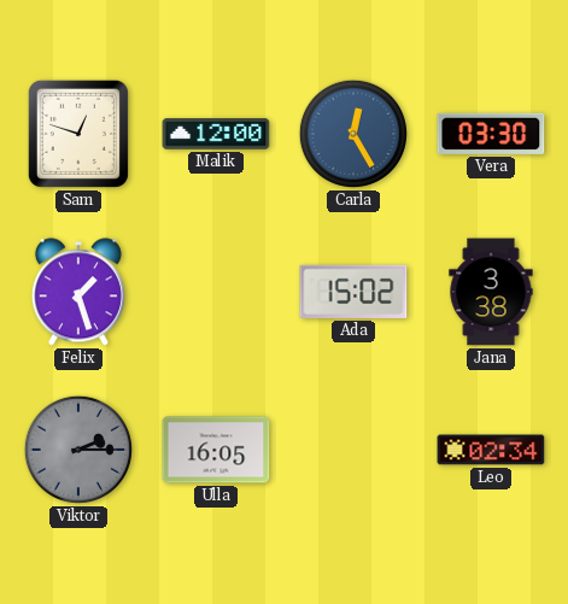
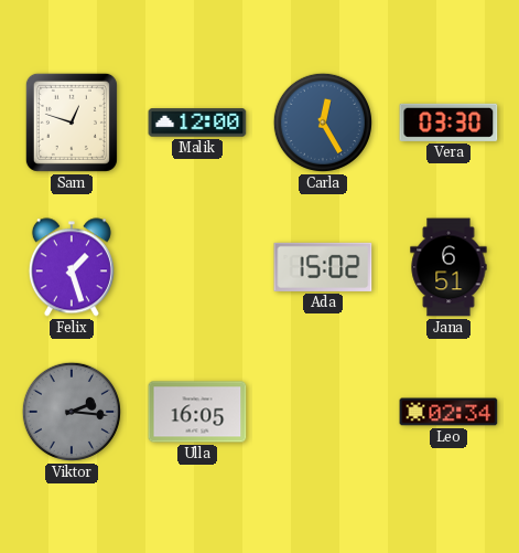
Jana: 3:38 -> 6:51
Viktor: 2:15 -> 2:16
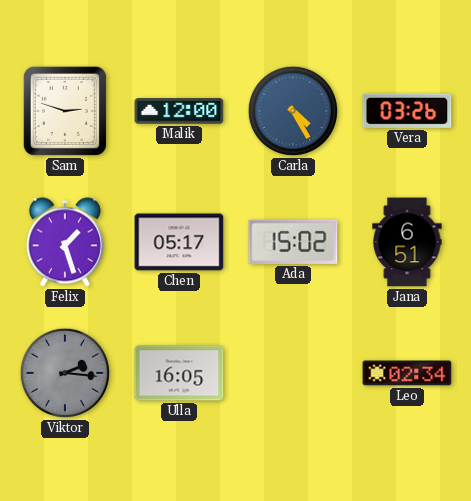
Sam: 12:48 -> 2:48
Carla: 12:25 -> 4:25
Vera: 03:30 -> 03:26
Chen: none -> 05:17
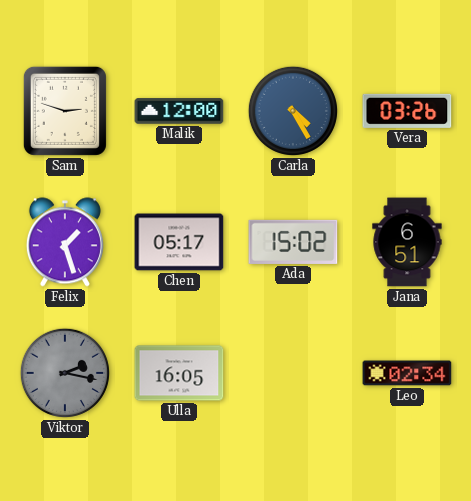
Viktor: 2:16 -> 2:17
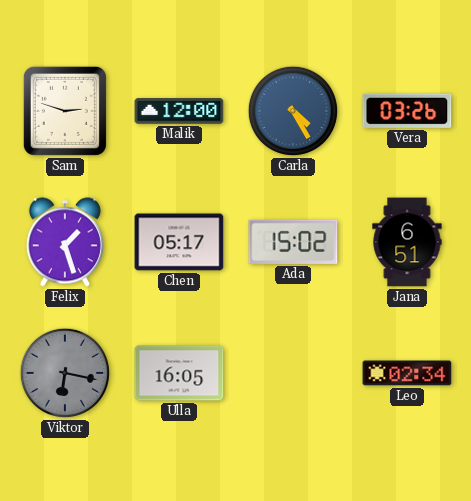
Viktor: 2:17 -> 6:17
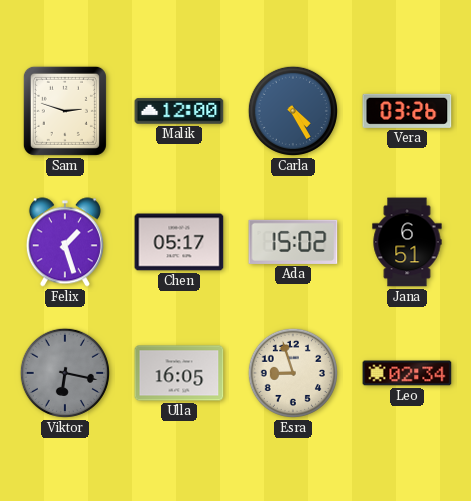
Esra: none -> 8:57
